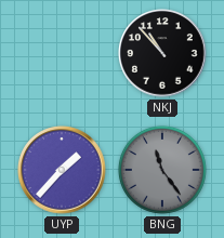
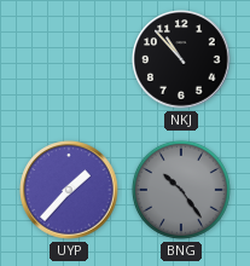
BNG: 11:24 -> 10:24
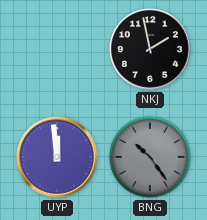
NKJ: 10:53 -> 1:58
UYP: 1:37 -> 11:59
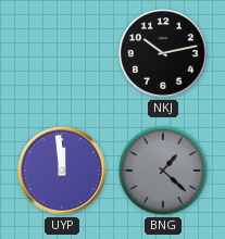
NKJ: 1:58 -> 10:13
BNG: 10:24 -> 1:22
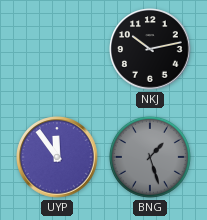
UYP: 11:59 -> 11:54
BNG: 1:22 -> 1:27
